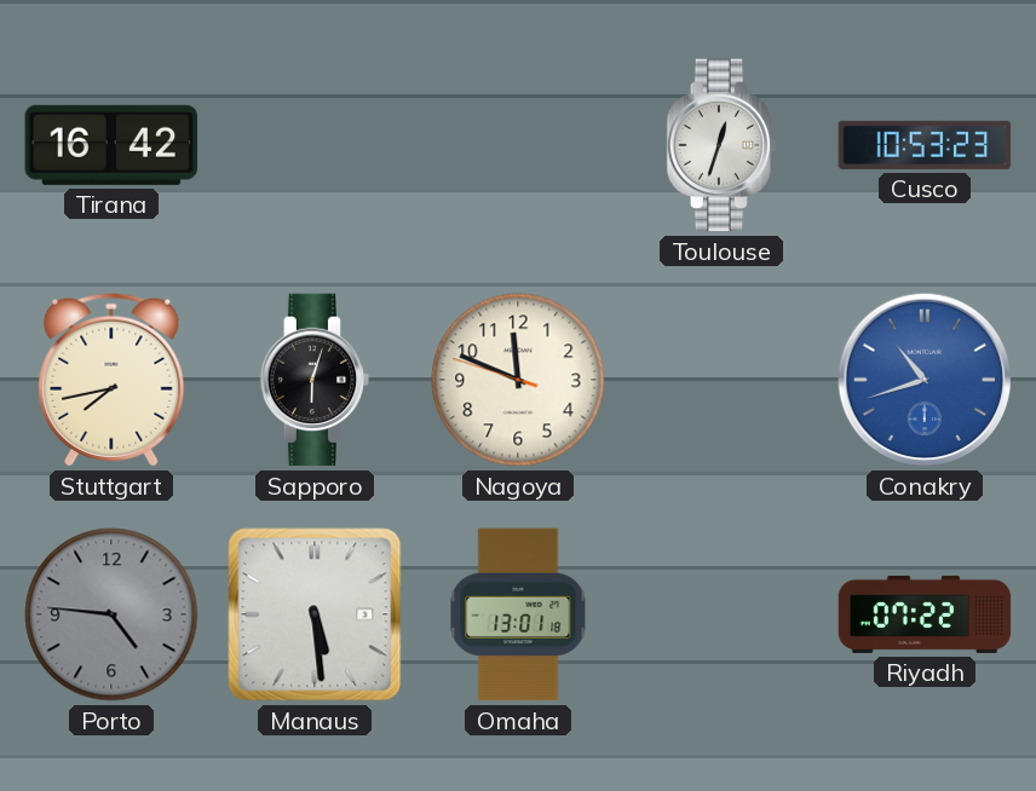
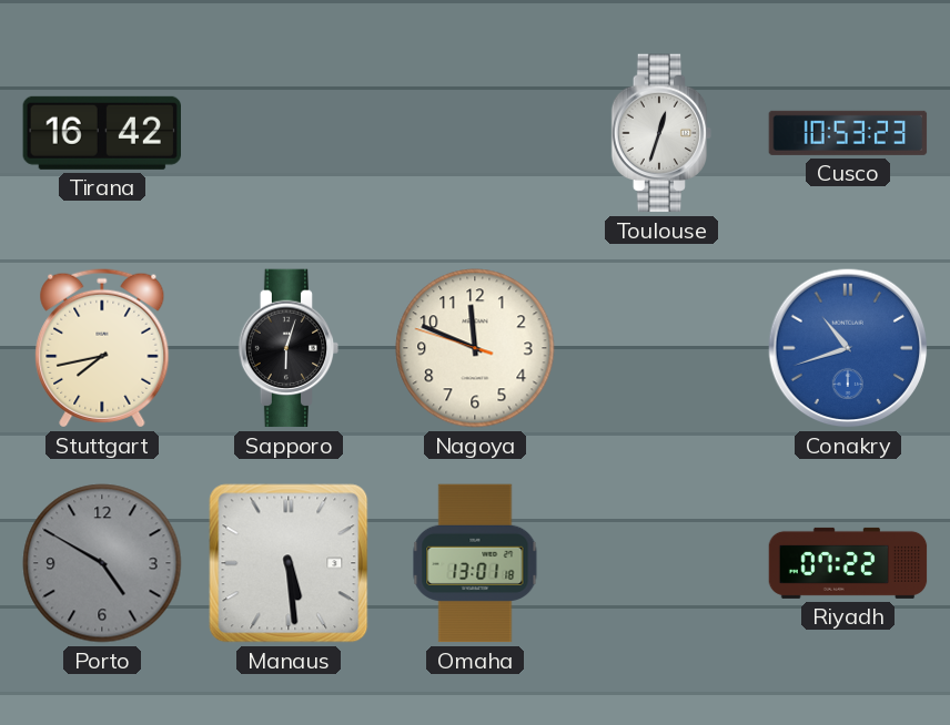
Porto: 4:46 -> 4:50
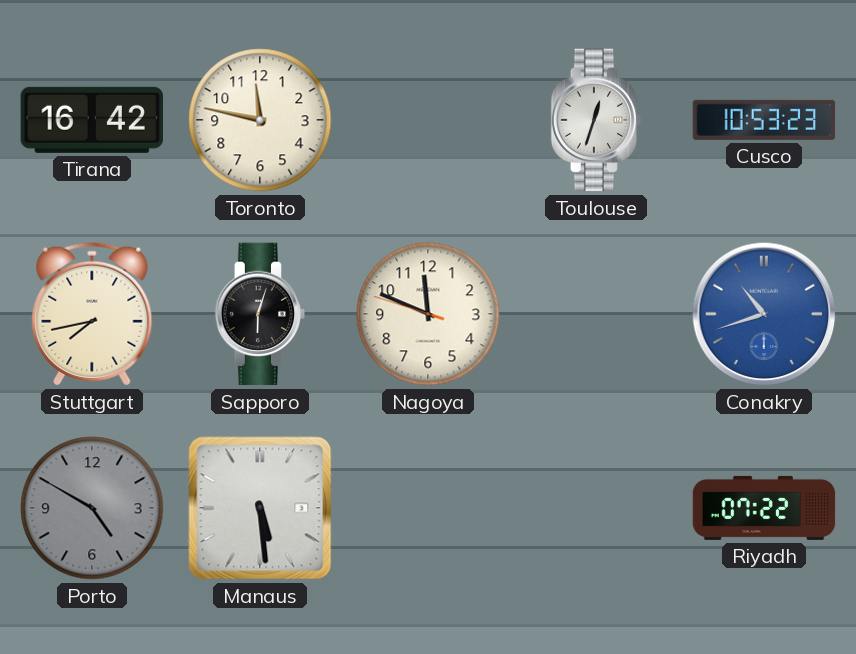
Toronto: none -> 11:47
Omaha: 13:01 -> none
